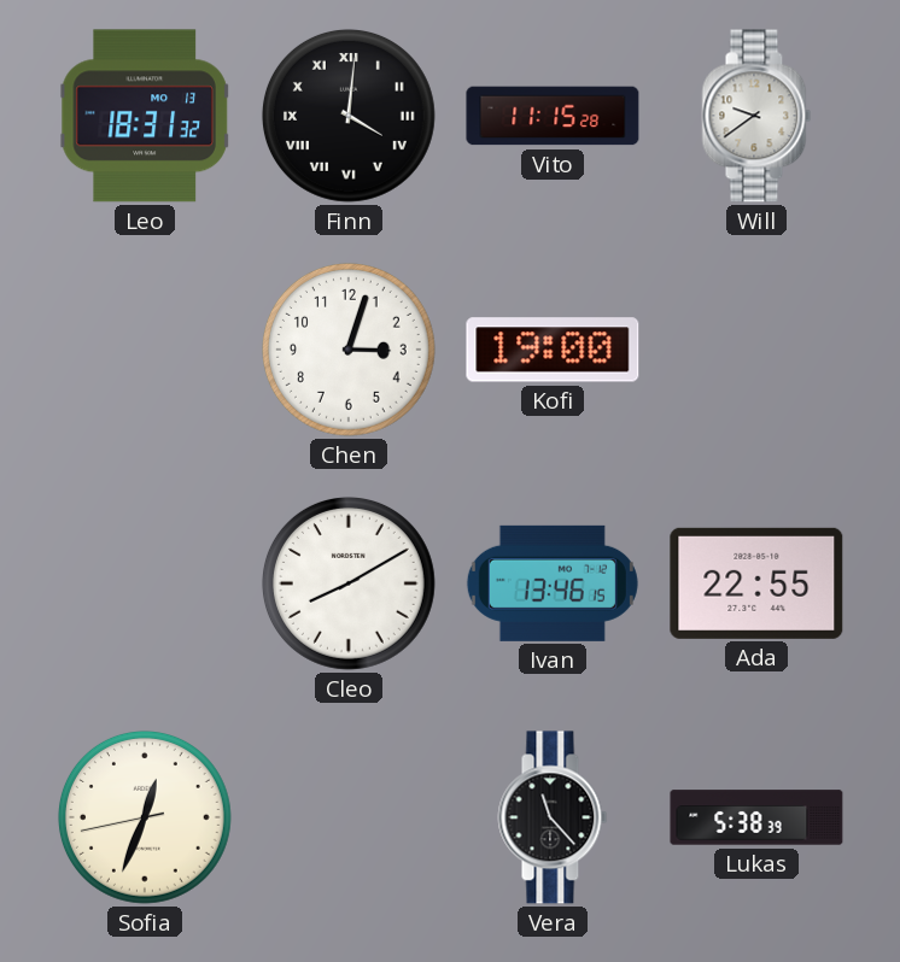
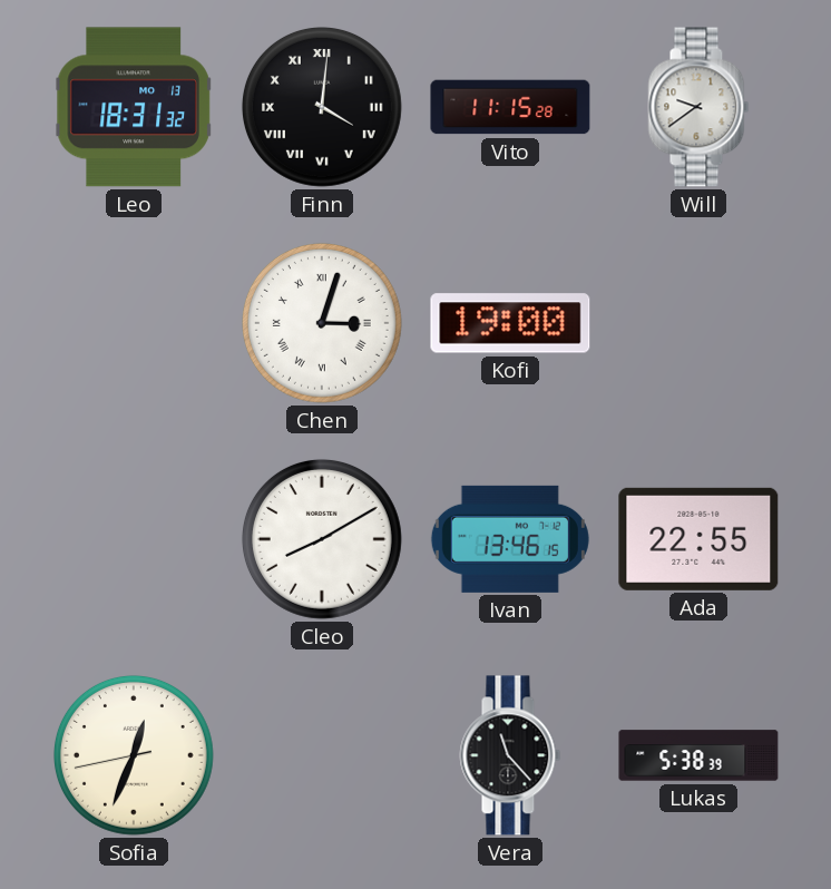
Chen numerals: Arabic -> Roman
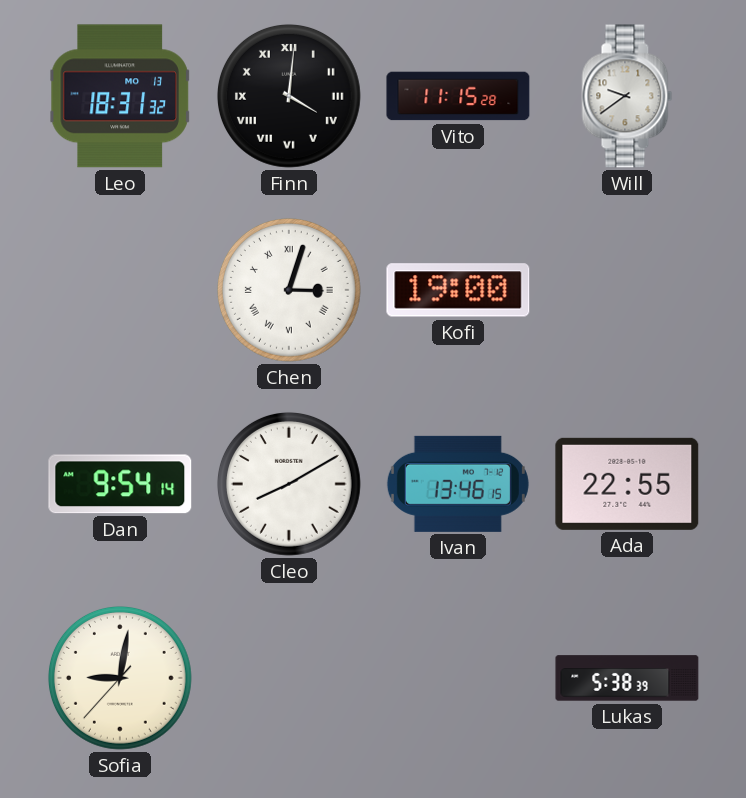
Dan: none -> 9:54
Sofia: 12:33 -> 9:01
Vera: 11:23 -> none
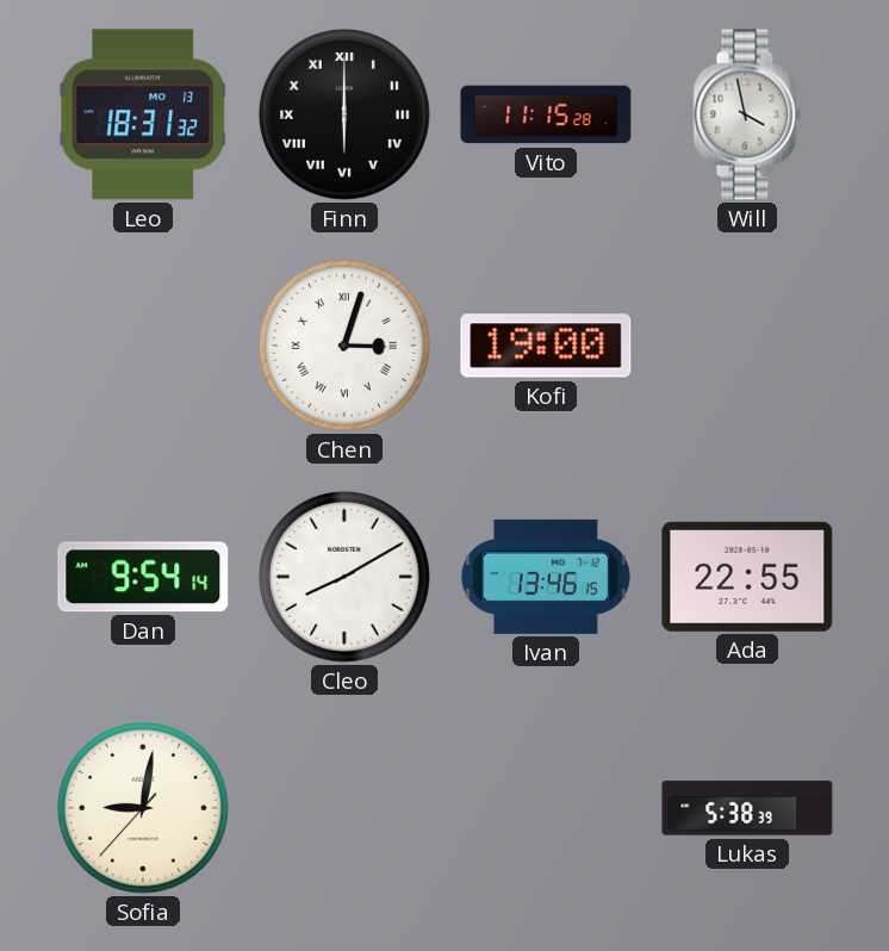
Finn: 4:01 -> 6:00
Will: 9:39 -> 3:58
